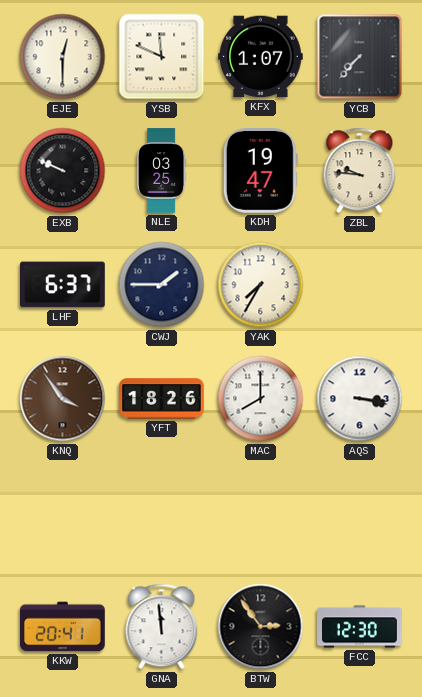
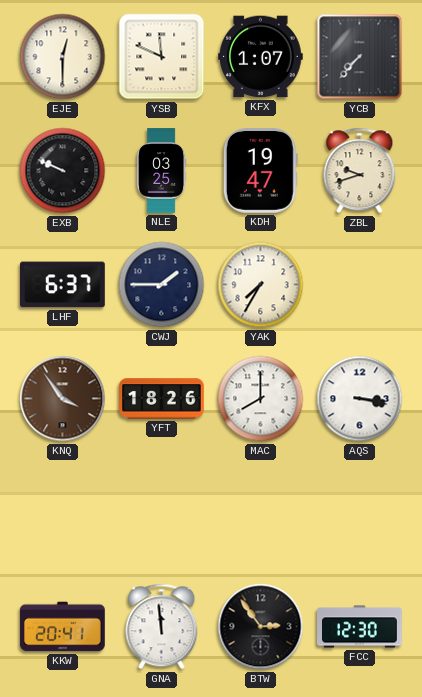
ZBL: 9:46 -> 9:42
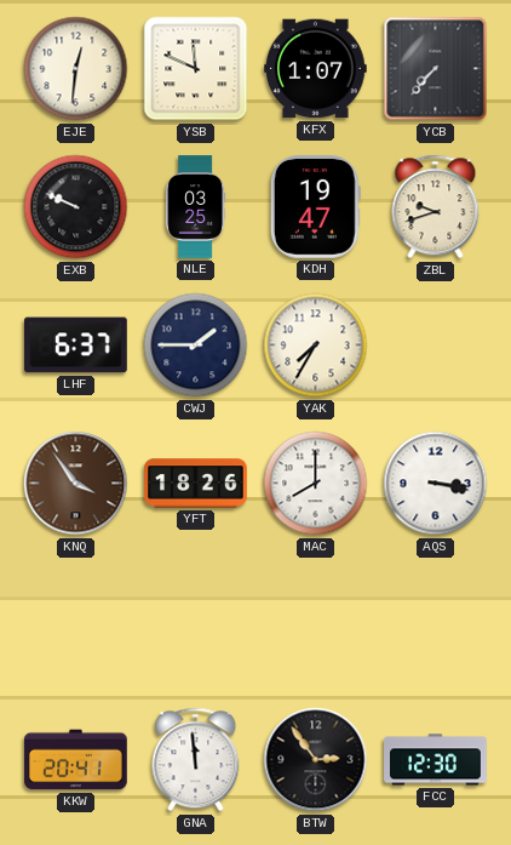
EJE: 12:30 -> 12:31
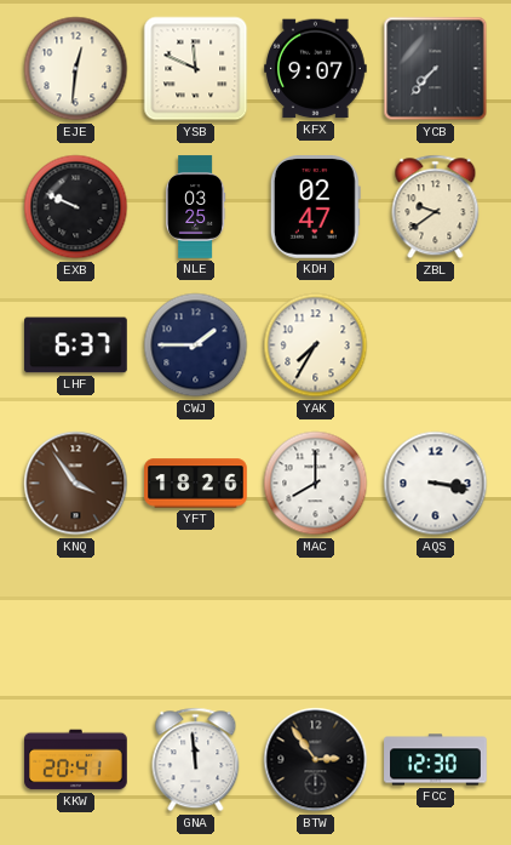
KFX: 1:07 -> 9:07
KDH: 19:47 -> 02:47
ZBL: 9:42 -> 9:39
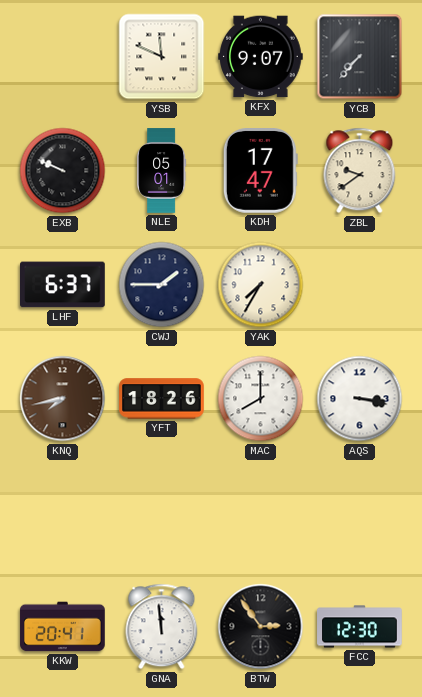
EJE: 12:31 -> none
NLE: 03:25 -> 05:01
KDH: 02:47 -> 17:47
KNQ: 3:54 -> 7:43
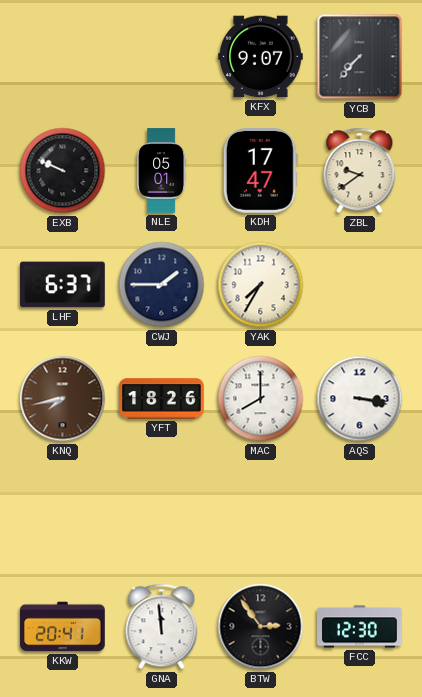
YSB: 11:49 -> none
